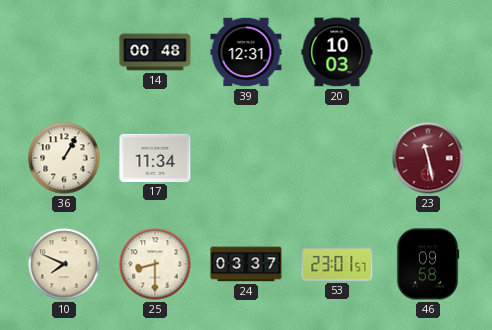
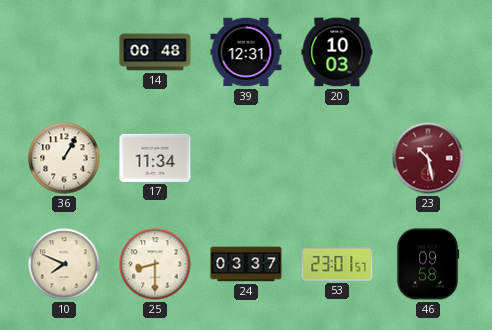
23: 11:28 -> 10:28
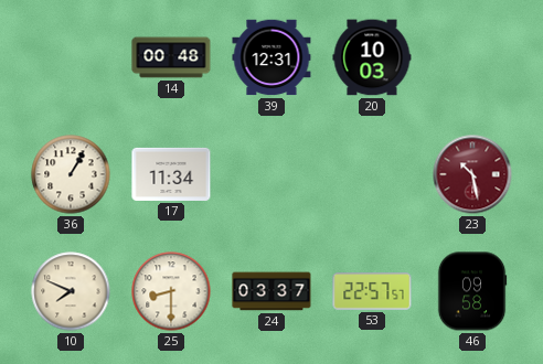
53: 23:01 -> 22:57
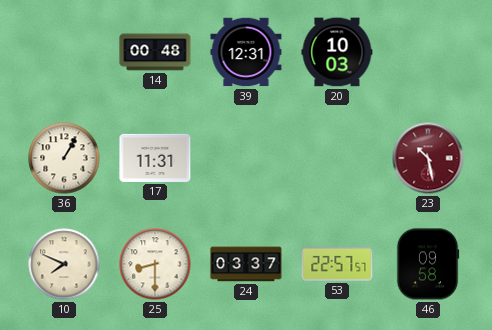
17: 11:34 -> 11:31
